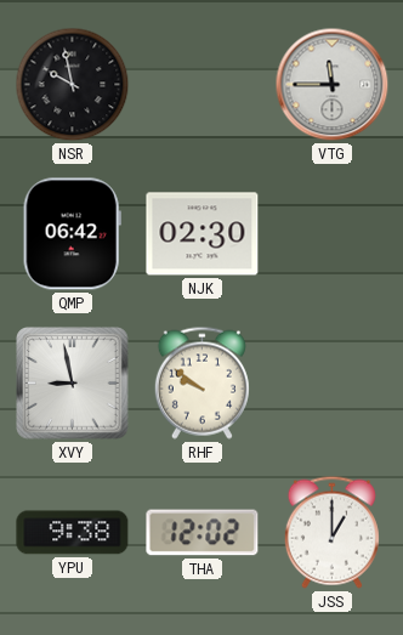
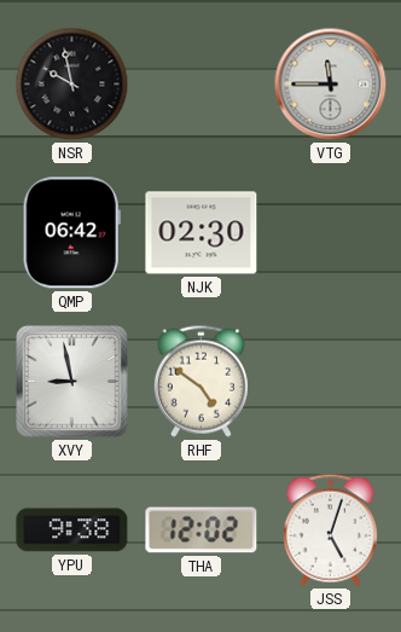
RHF: 9:51 -> 4:51
JSS: 1:00 -> 5:03
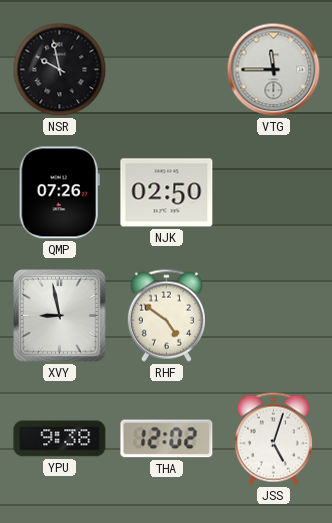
QMP: 06:42 -> 07:26
NJK: 02:30 -> 02:50
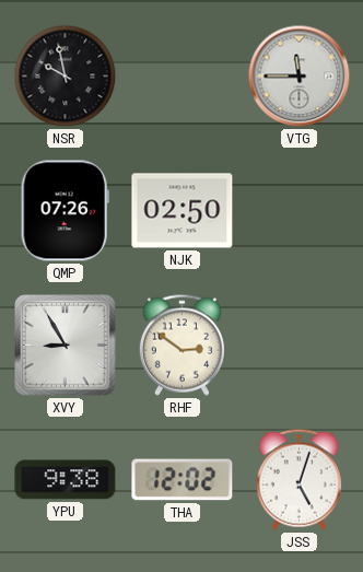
XVY: 8:58 -> 8:55
RHF: 4:51 -> 2:51
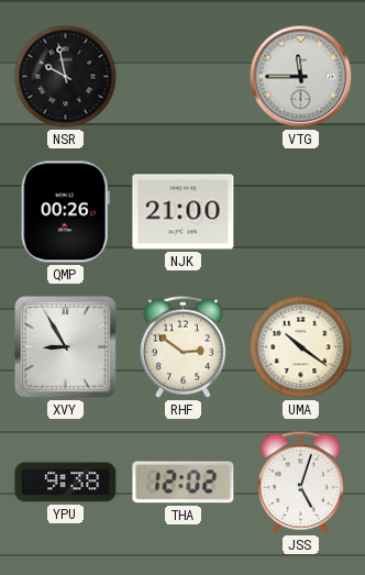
QMP: 07:26 -> 00:26
NJK: 02:50 -> 21:00
UMA: none -> 10:21
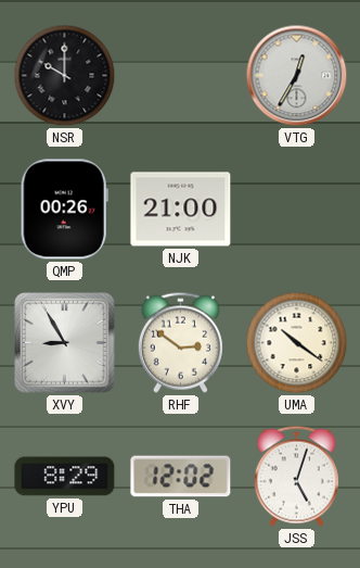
NSR: 9:58 -> 10:00
VTG: 11:45 -> 12:35
YPU: 9:38 -> 8:29
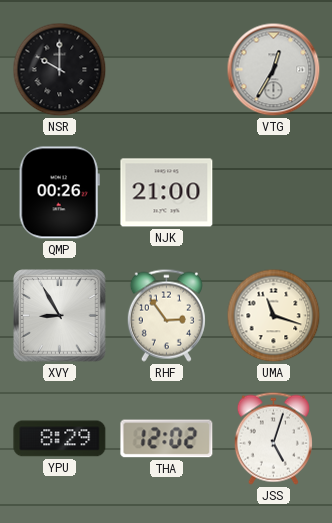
RHF: 2:51 -> 2:54
UMA: 10:21 -> 11:18
